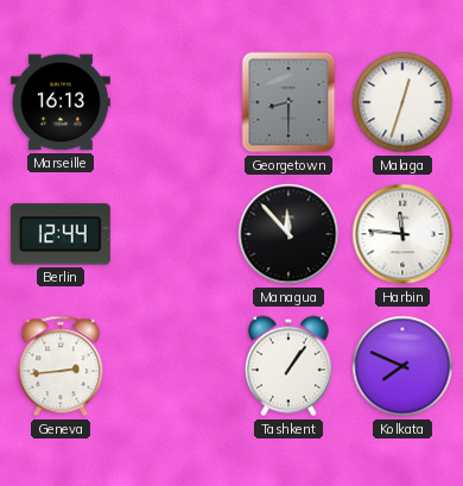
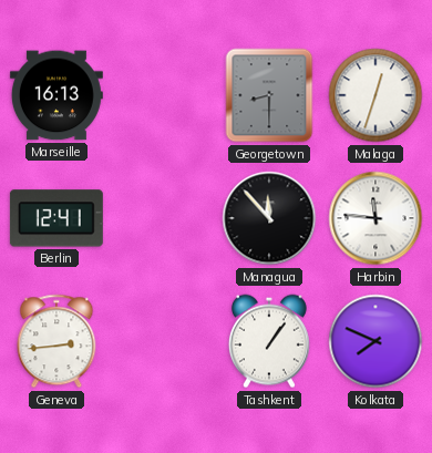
Berlin: 12:44 -> 12:41
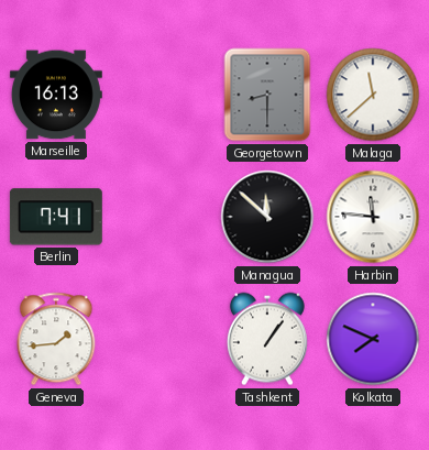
Malaga: 12:33 -> 11:38
Berlin: 12:41 -> 7:41
Managua: 11:53 -> 11:52
Geneva: 2:44 -> 1:44
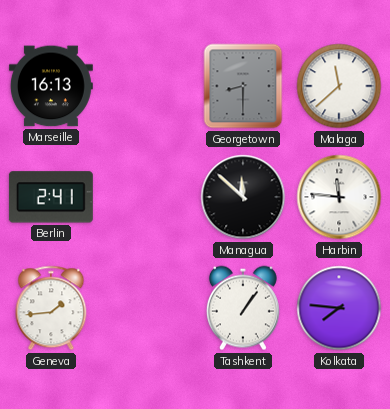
Berlin: 7:41 -> 2:41
Kolkata: 7:49 -> 7:46
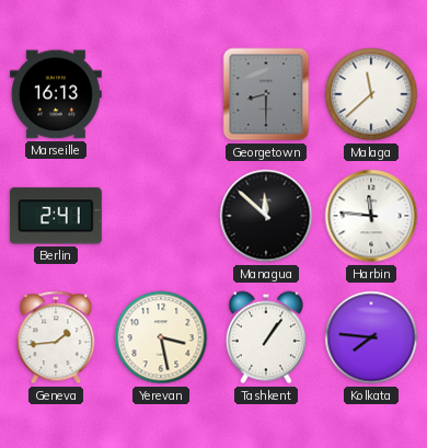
Yerevan: none -> 3:28
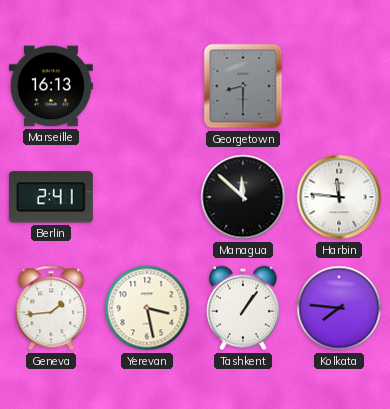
Malaga: 11:38 -> none
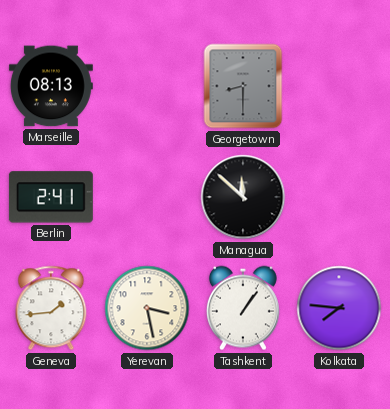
Marseille: 16:13 -> 08:13
Harbin: 11:46 -> none
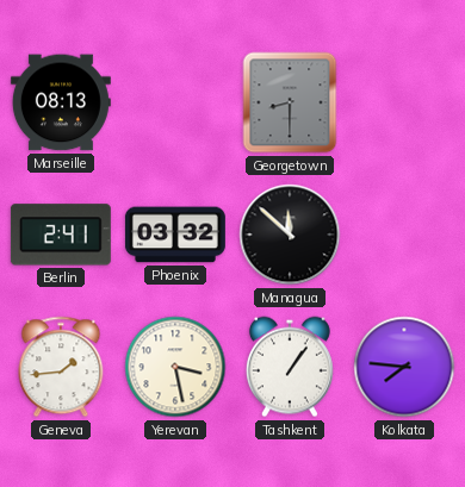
Phoenix: none -> 03:32
